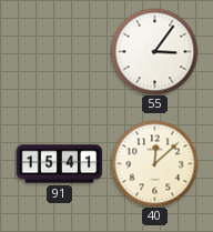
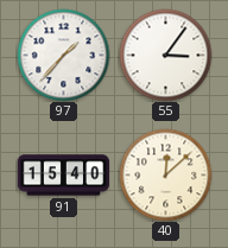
97: none -> 1:37
91: 15:41 -> 15:40
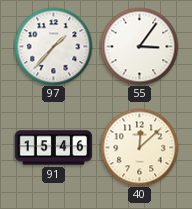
91: 15:40 -> 15:46
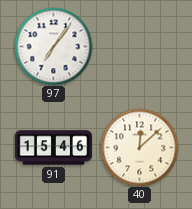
97: 1:37 -> 7:06
55: 3:06 -> none
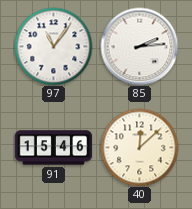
97: 7:06 -> 11:06
85: none -> 2:14
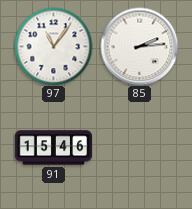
40: 12:08 -> none
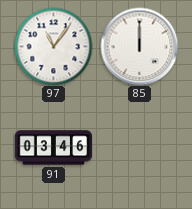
85: 2:14 -> 12:00
91: 15:46 -> 03:46
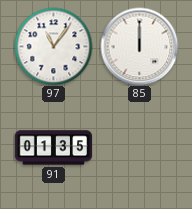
91: 03:46 -> 01:35
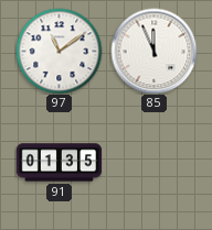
97: 11:06 -> 11:09
85: 12:00 -> 11:56
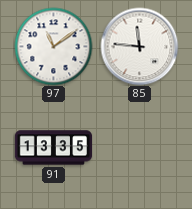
85: 11:56 -> 11:46
91: 01:35 -> 13:35
